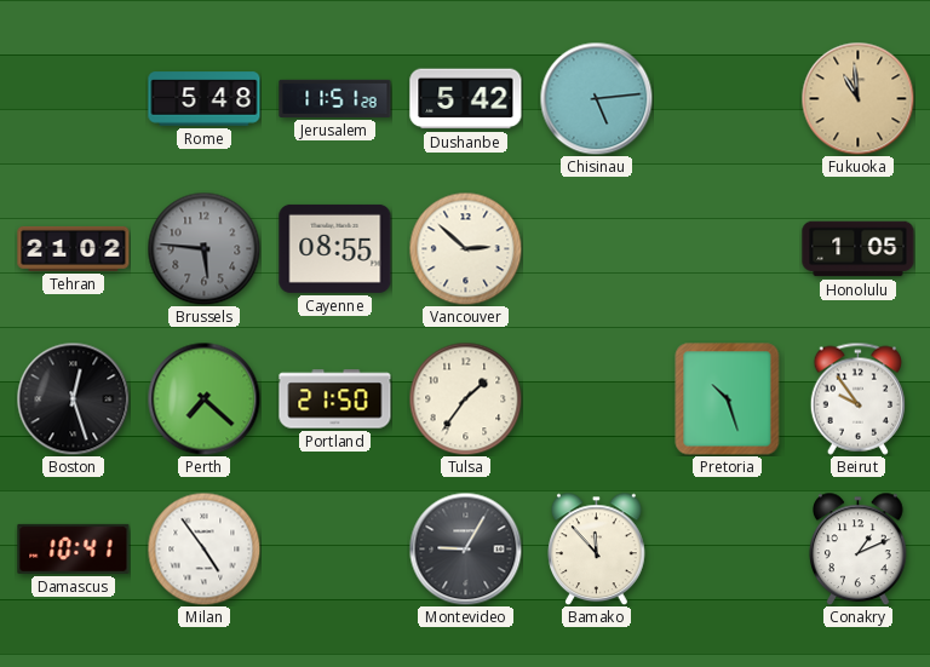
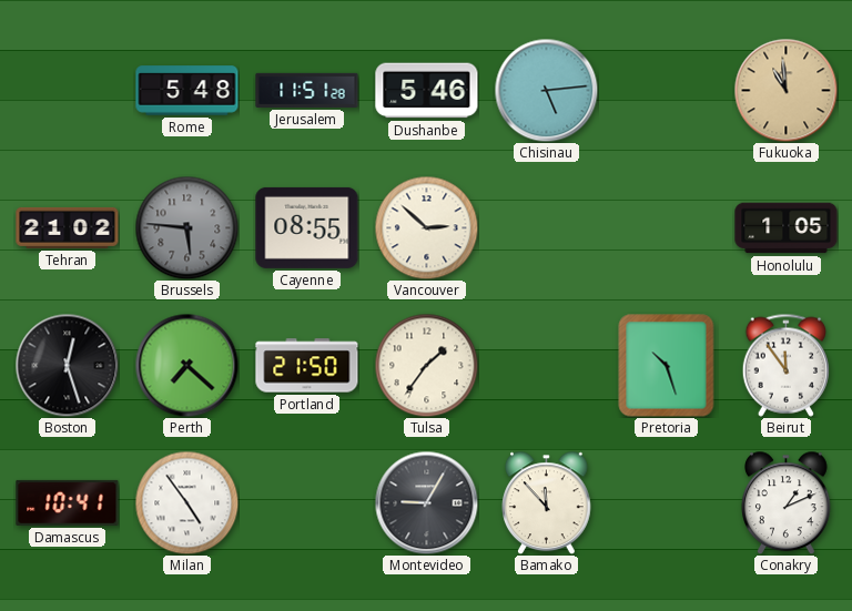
Dushanbe: 5:42 -> 5:46
Beirut: 9:54 -> 11:54
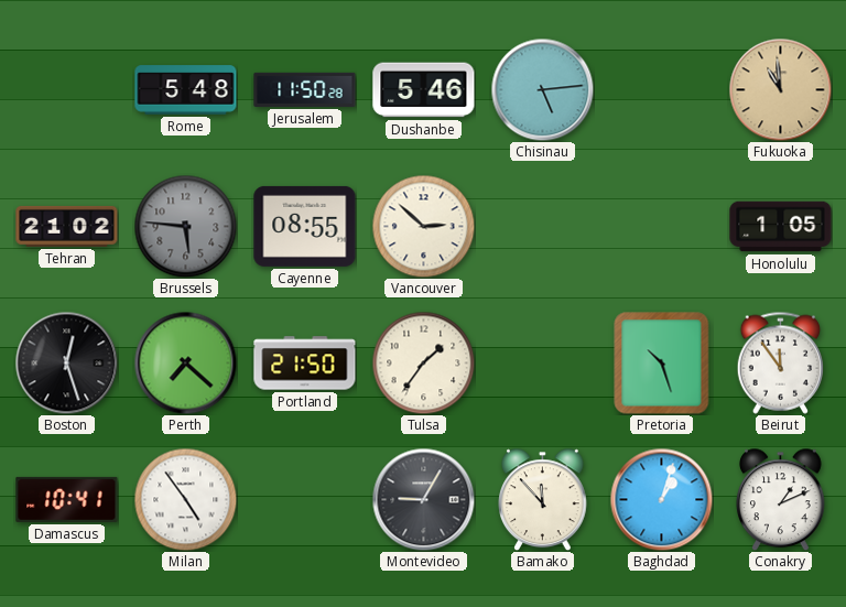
Jerusalem: 11:51 -> 11:50
Baghdad: none -> 1:03
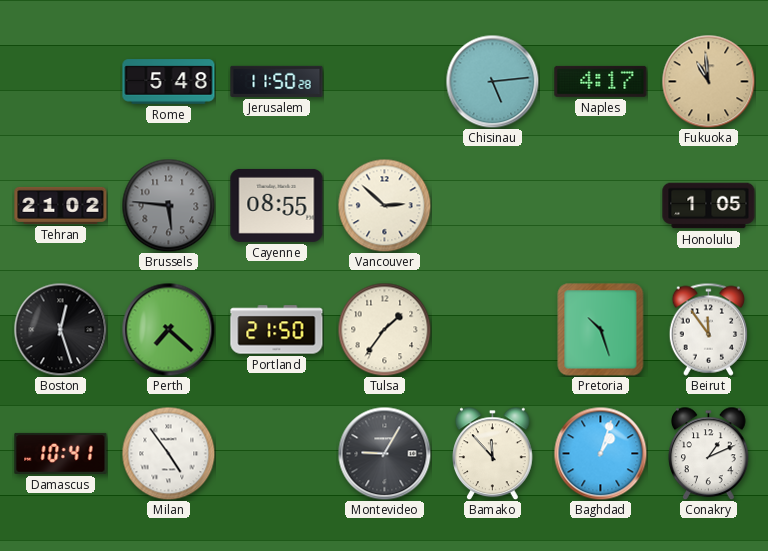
Dushanbe: 5:46 -> none
Naples: none -> 4:17
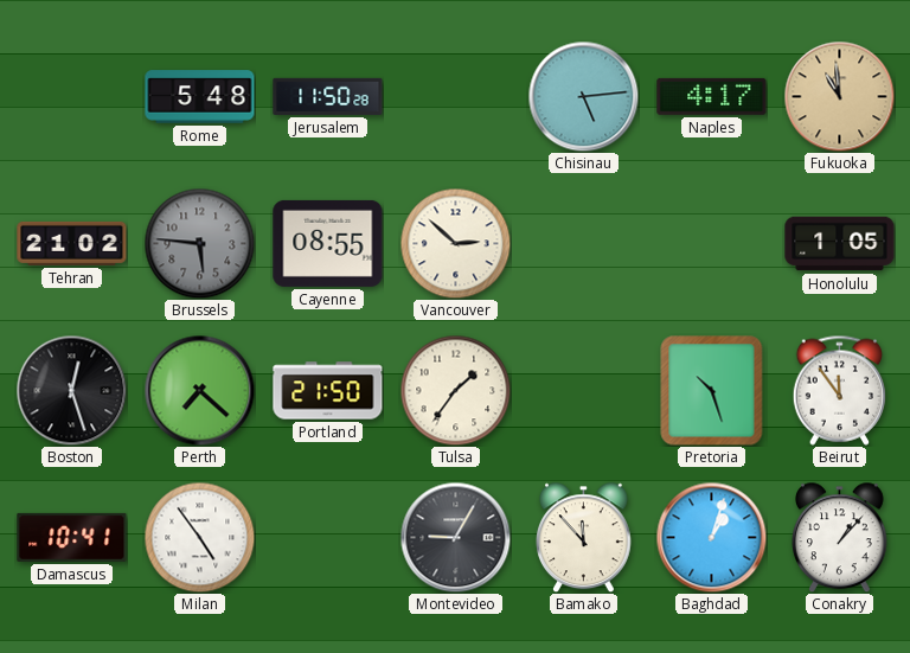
Conakry: 1:11 -> 1:07
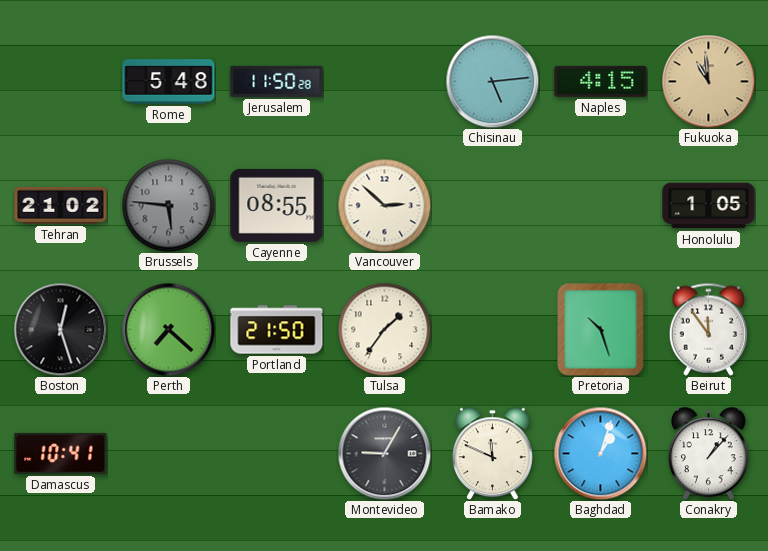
Naples: 4:17 -> 4:15
Milan: 4:54 -> none
Bamako: 11:53 -> 11:49
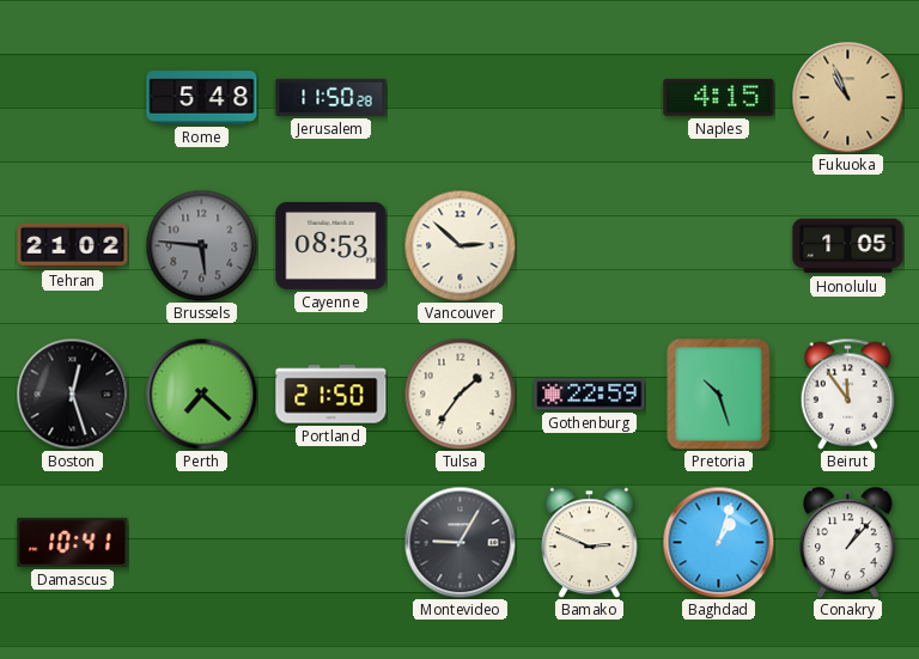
Chisinau: 5:14 -> none
Fukuoka: 10:59 -> 10:56
Cayenne: 08:55 -> 08:53
Gothenburg: none -> 22:59
Bamako: 11:49 -> 2:49
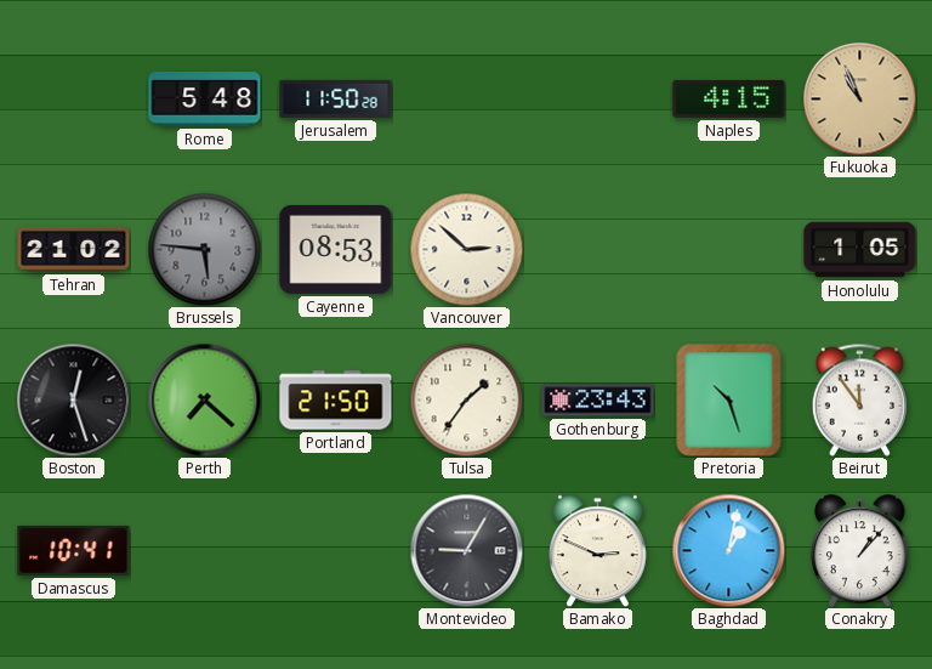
Gothenburg: 22:59 -> 23:43
Baghdad: 1:03 -> 1:02
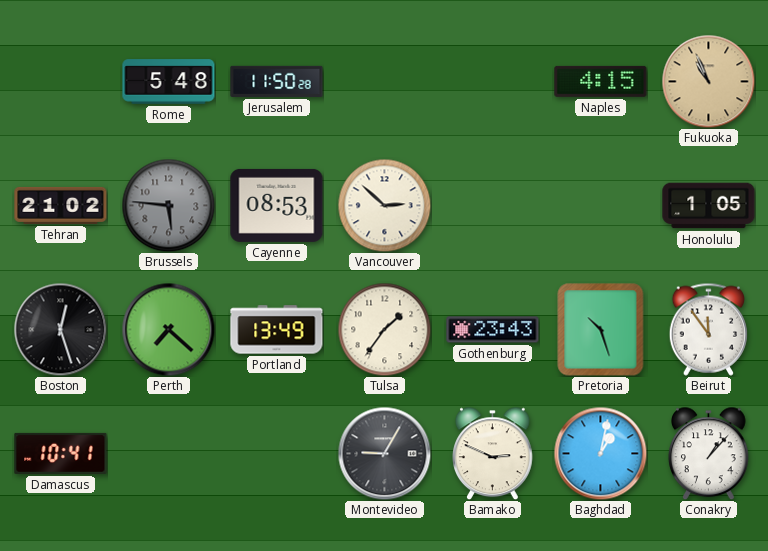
Portland: 21:50 -> 13:49
